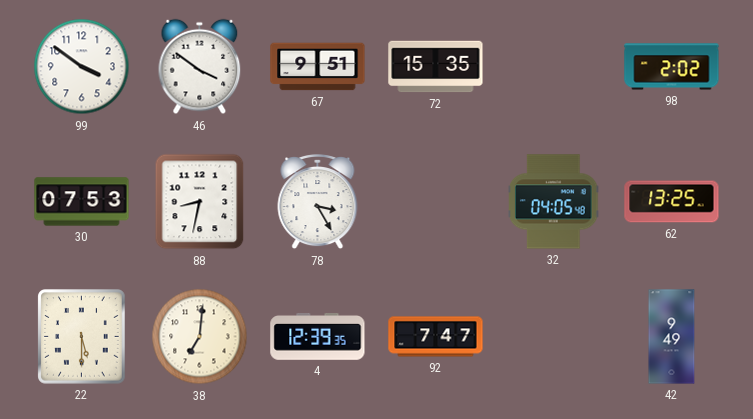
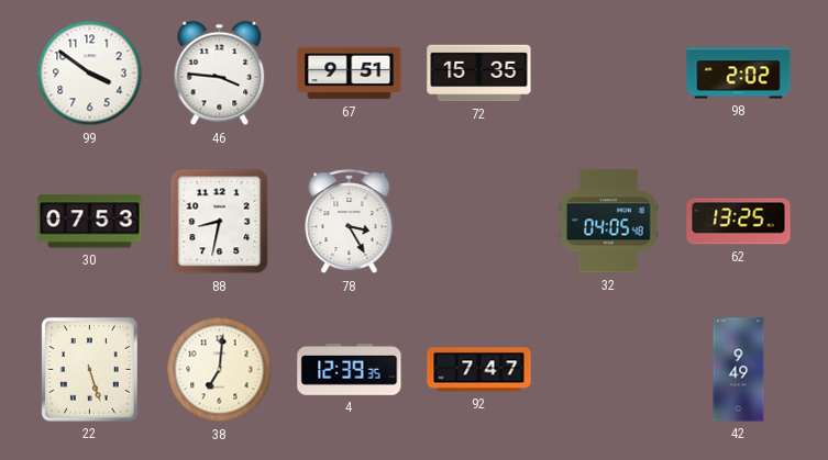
46: 3:51 -> 3:46
22: 5:30 -> 5:27
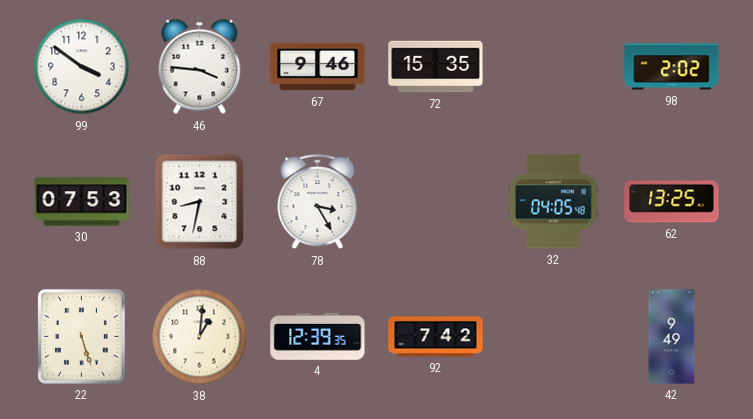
67: 9:51 -> 9:46
38: 7:01 -> 1:01
92: 7:47 -> 7:42
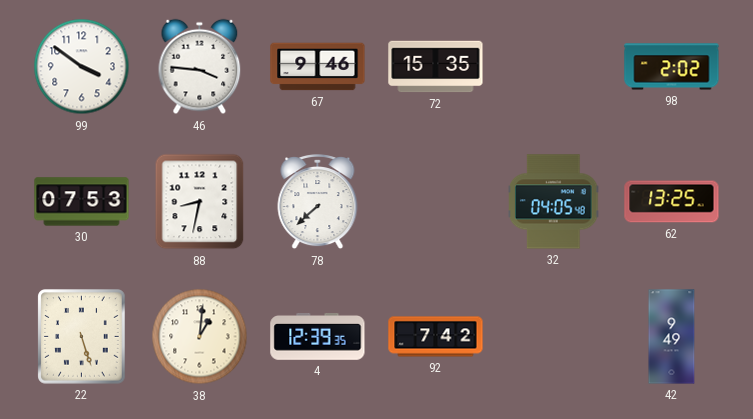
78: 3:25 -> 7:38
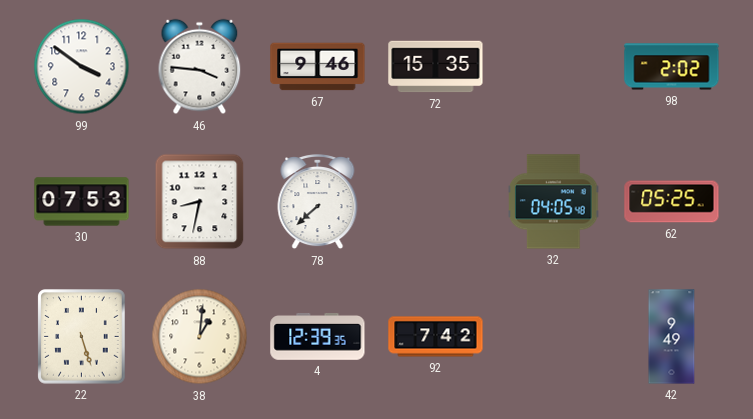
62: 13:25 -> 05:25
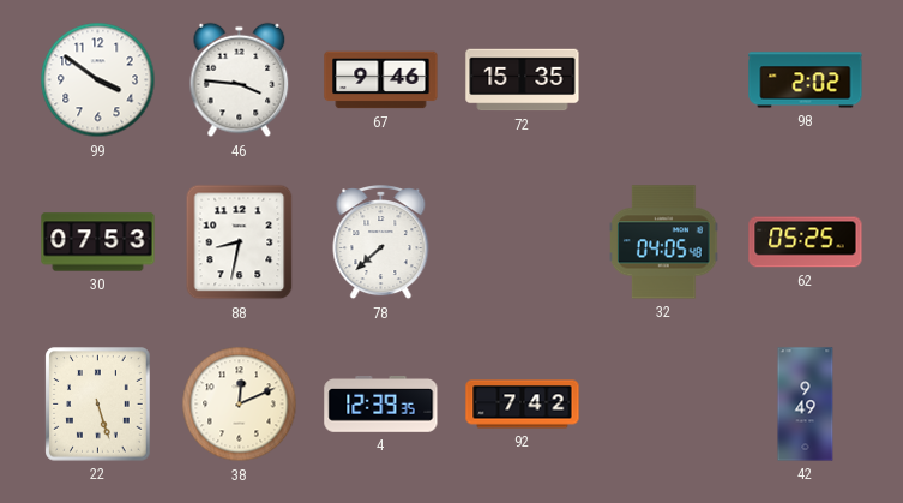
38: 1:01 -> 12:11
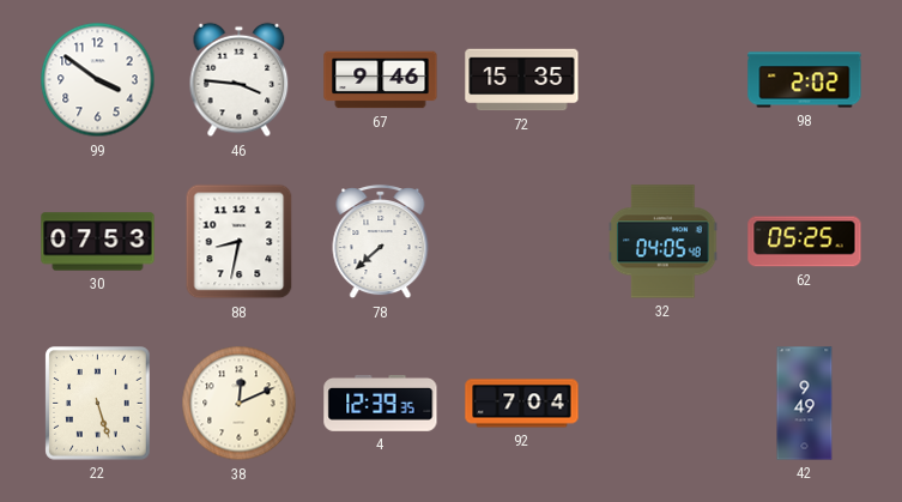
92: 7:42 -> 7:04
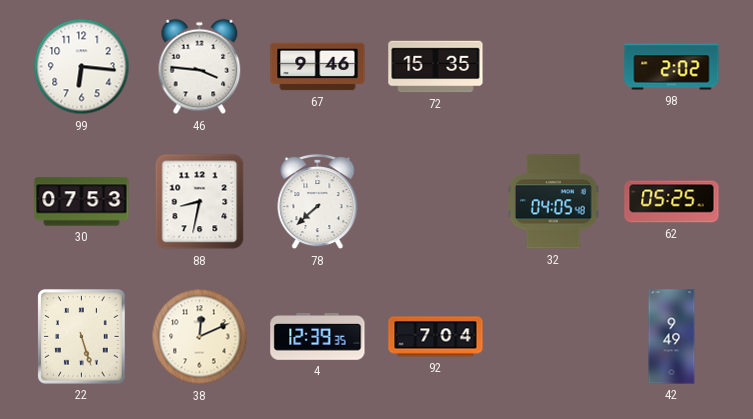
99: 3:51 -> 6:16
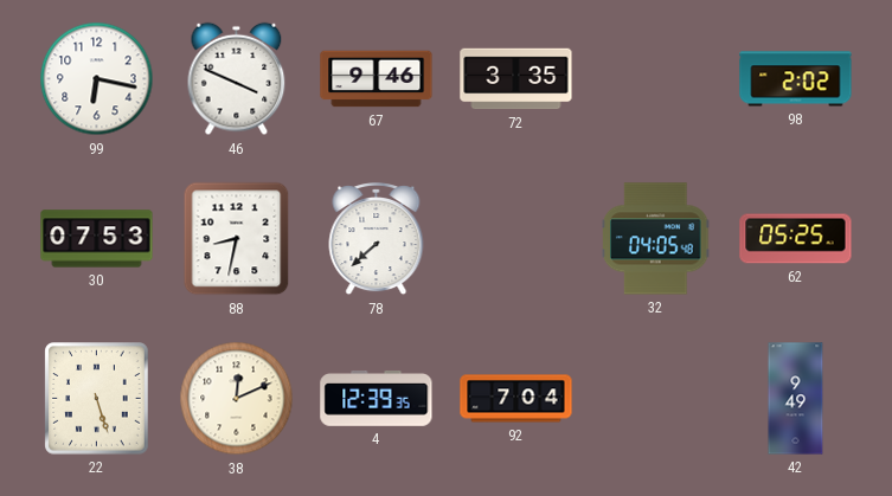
99: 6:16 -> 6:17
46: 3:46 -> 3:49
72: 15:35 -> 3:35
